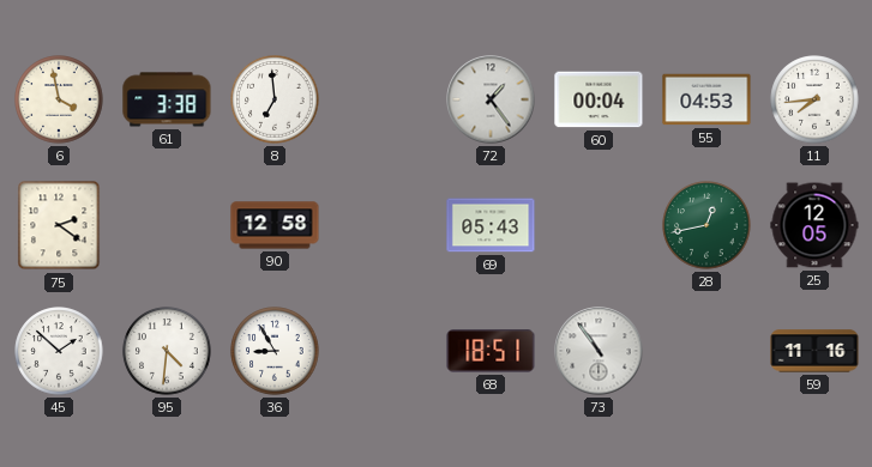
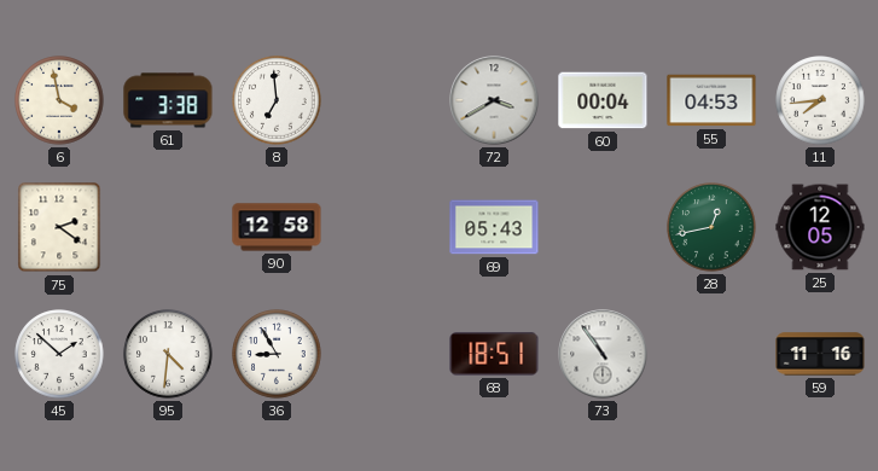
72: 1:24 -> 3:40
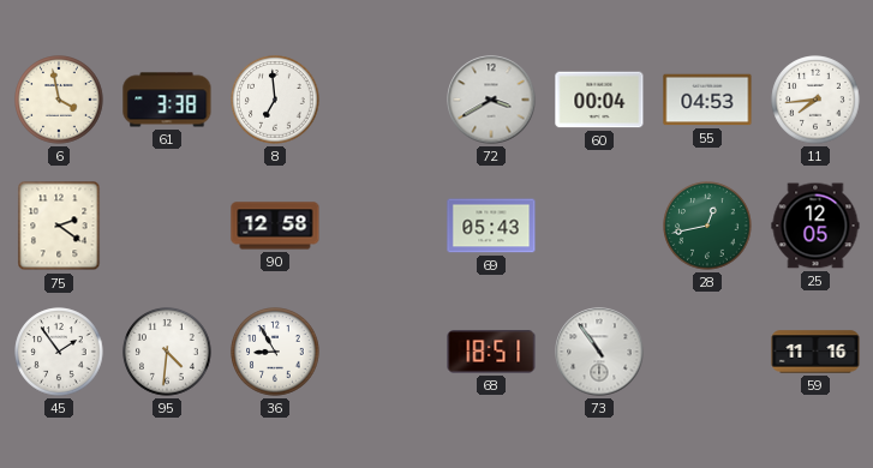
45: 1:52 -> 1:54
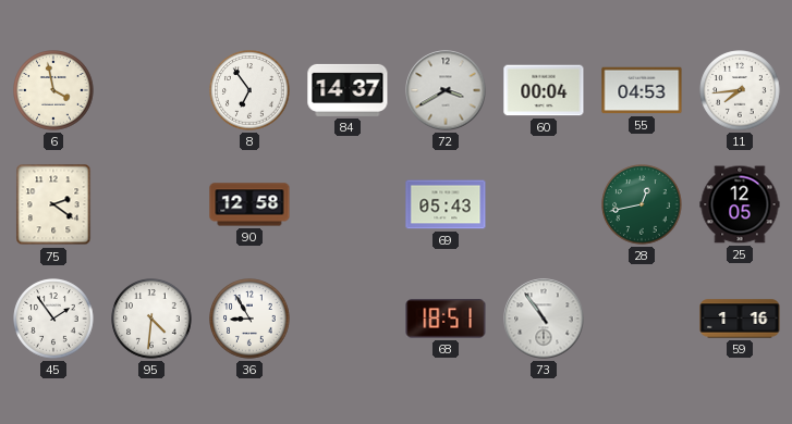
61: 3:38 -> none
8: 6:59 -> 6:54
84: none -> 14:37
59: 11:16 -> 1:16
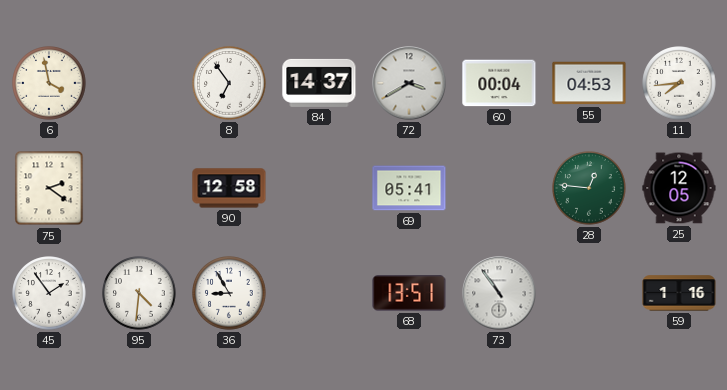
69: 05:43 -> 05:41
28: 12:43 -> 12:46
68: 18:51 -> 13:51
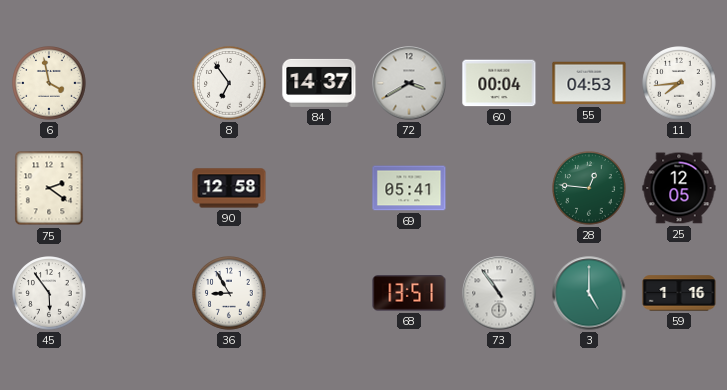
45: 1:54 -> 5:54
95: 4:31 -> none
3: none -> 5:00
